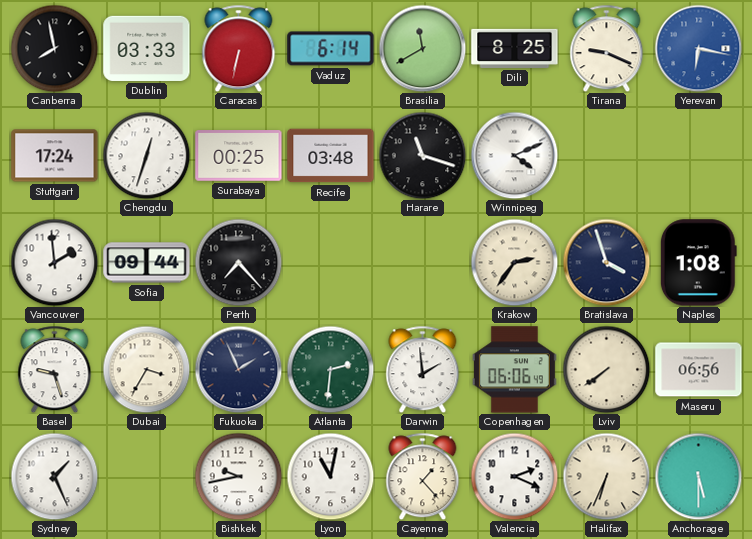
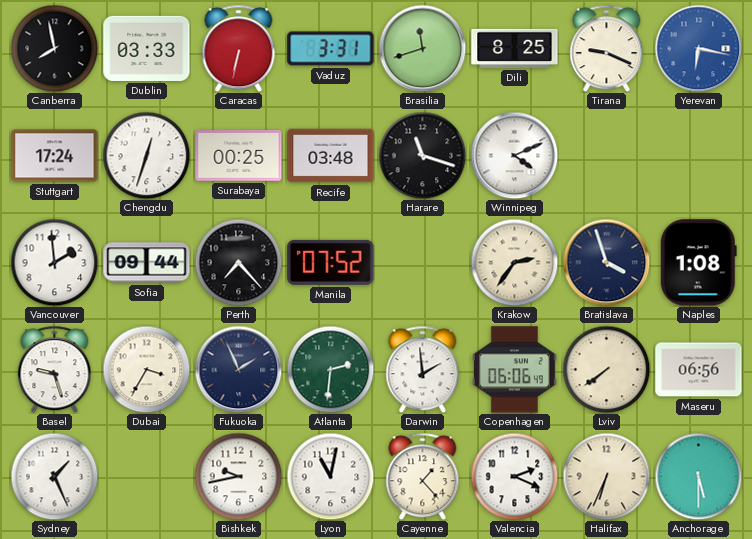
Vaduz: 6:14 -> 3:31
Brasilia: 11:40 -> 11:42
Manila: none -> 07:52
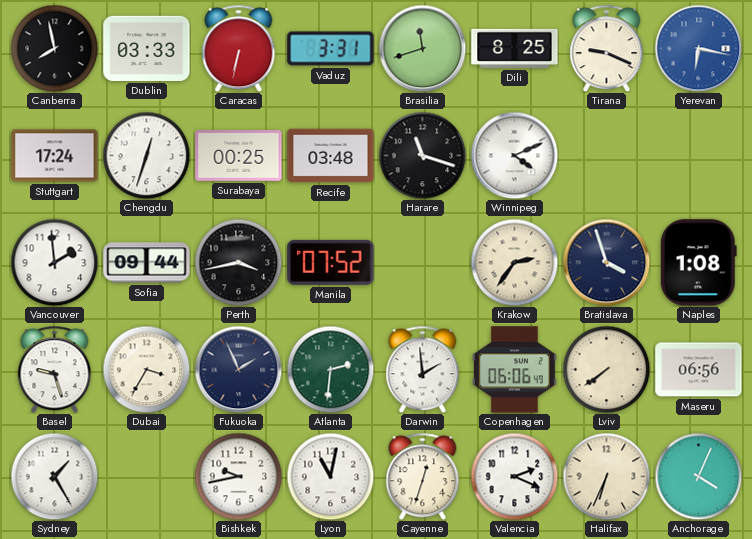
Perth: 7:23 -> 3:43
Sydney: 1:26 -> 1:25
Cayenne: 1:23 -> 12:33
Anchorage: 5:30 -> 4:04
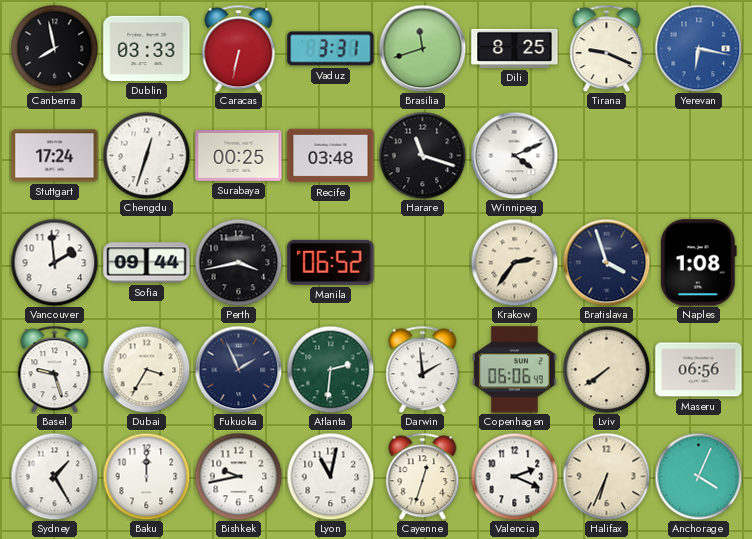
Manila: 07:52 -> 06:52
Baku: none -> 12:00
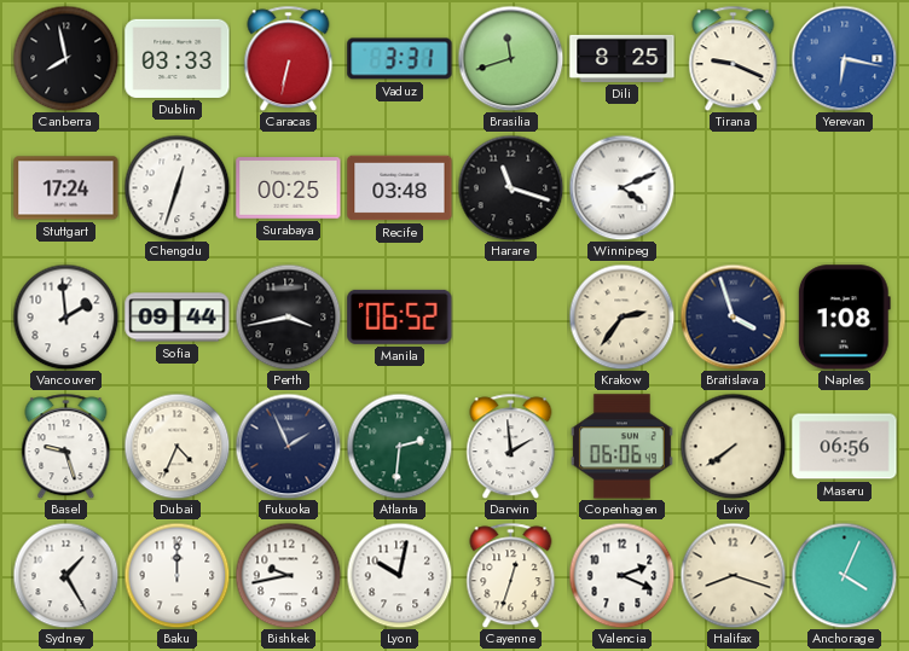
Dubai: 3:35 -> 4:34
Lyon: 11:02 -> 10:02
Halifax: 6:34 -> 8:18
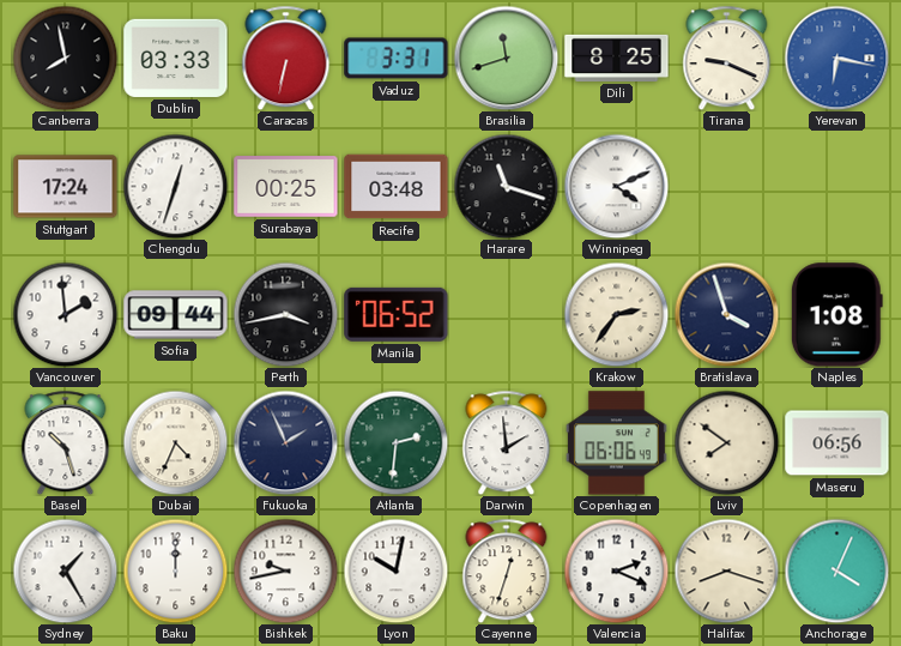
Basel: 9:27 -> 10:27
Lviv: 7:39 -> 7:51
